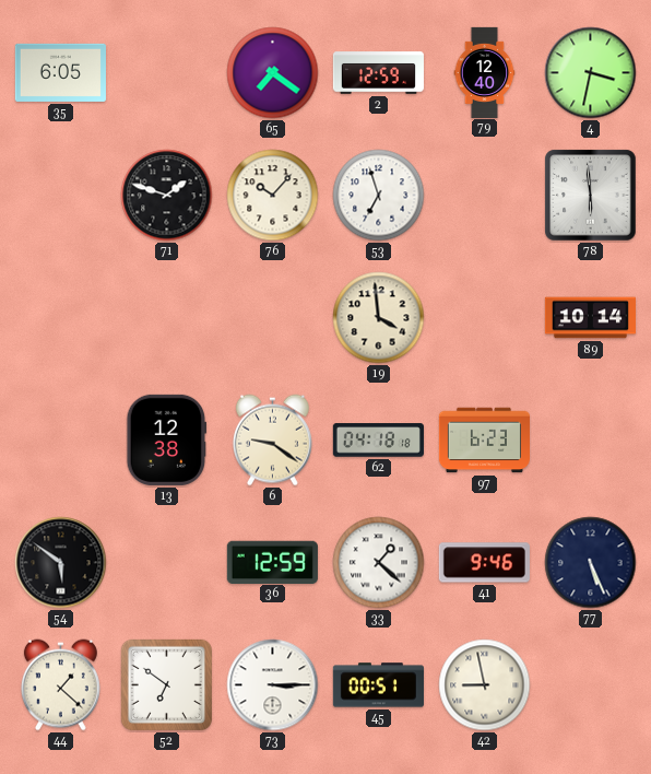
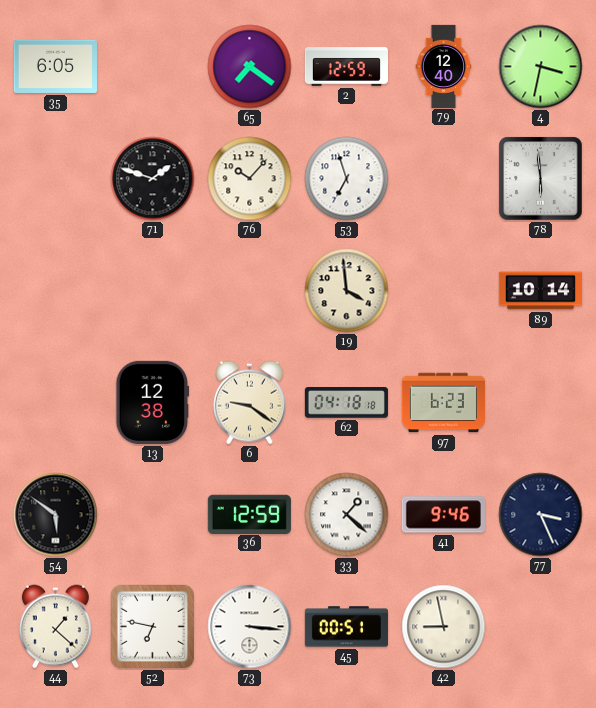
77: 5:26 -> 3:26
52: 6:51 -> 6:47
73: 3:15 -> 3:16
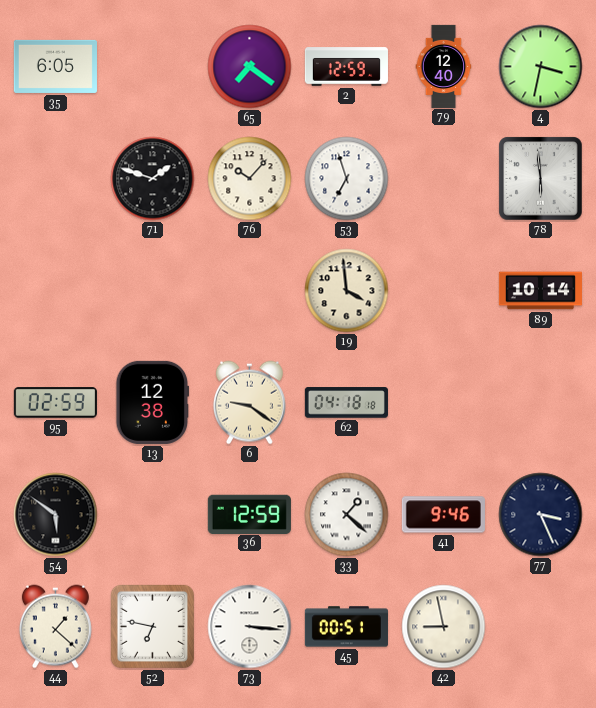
95: none -> 02:59
97: 6:23 -> none
